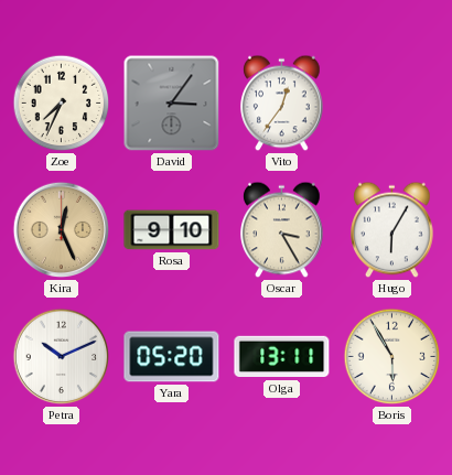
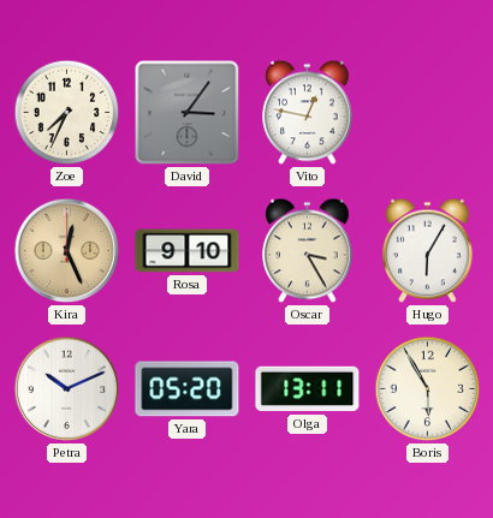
Vito: 12:36 -> 12:47
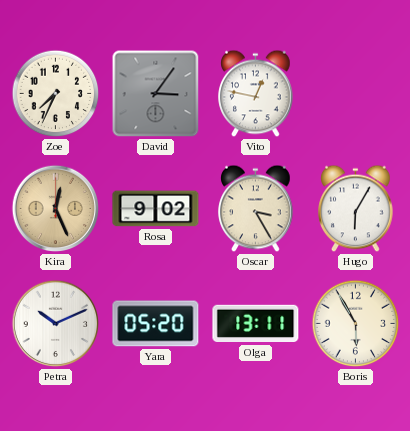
Rosa: 9:10 -> 9:02
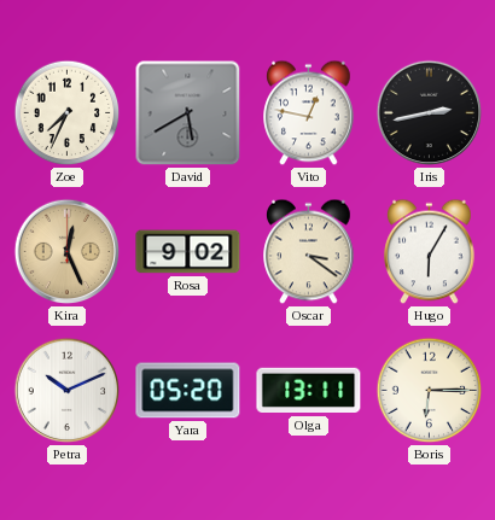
David: 3:06 -> 5:40
Iris: none -> 2:43
Oscar: 3:25 -> 3:21
Boris: 5:55 -> 6:15
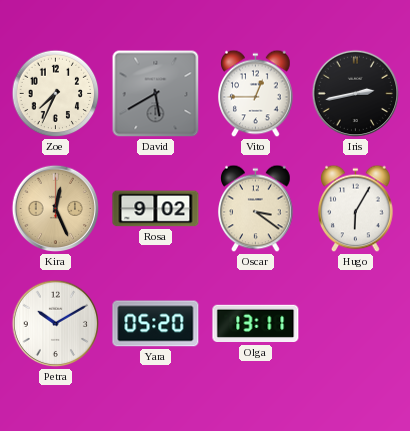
Vito: 12:47 -> 12:45
Petra: 10:11 -> 10:10
Boris: 6:15 -> none
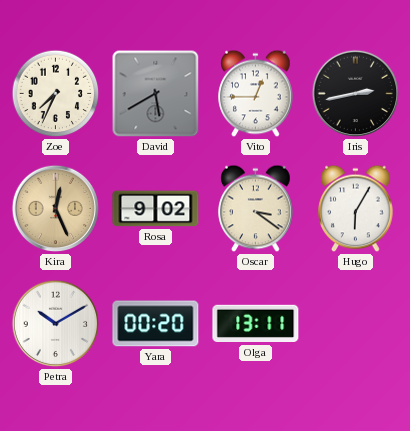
Yara: 05:20 -> 00:20
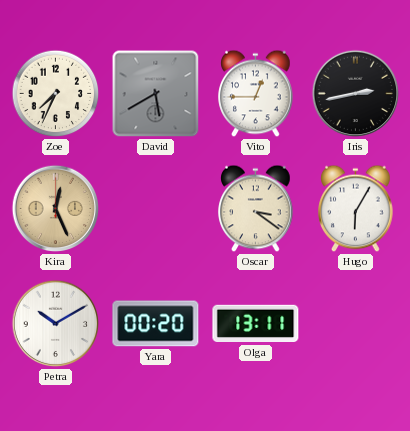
Rosa: 9:02 -> none
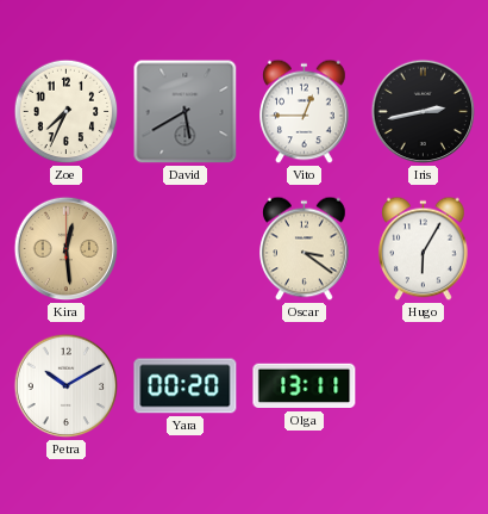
Kira: 12:26 -> 12:29
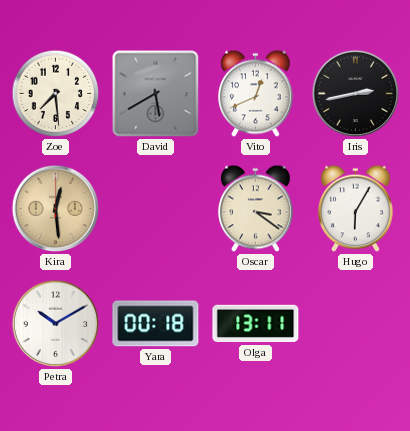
Zoe: 7:34 -> 7:29
Vito: 12:45 -> 12:41
Yara: 00:20 -> 00:18
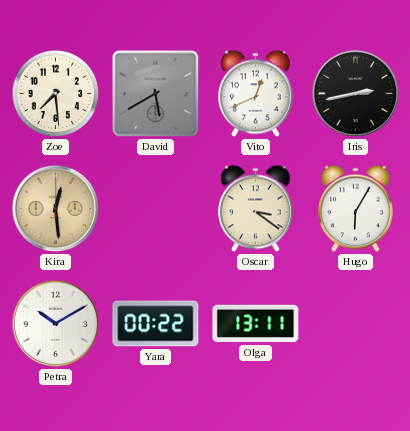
Yara: 00:18 -> 00:22
